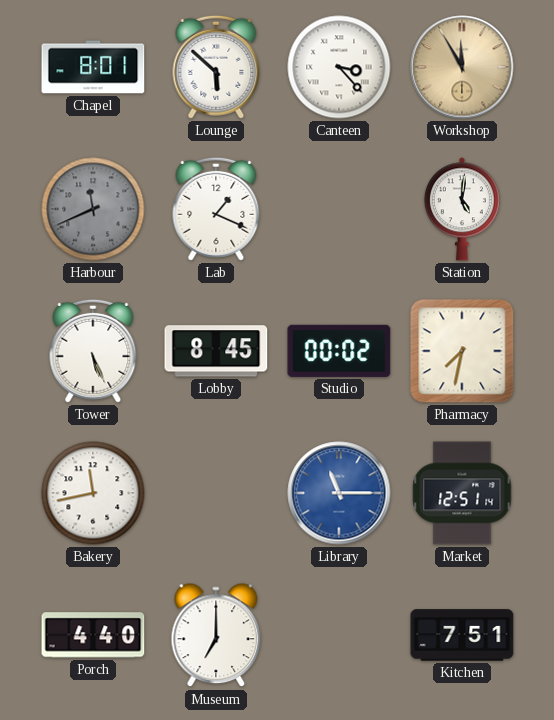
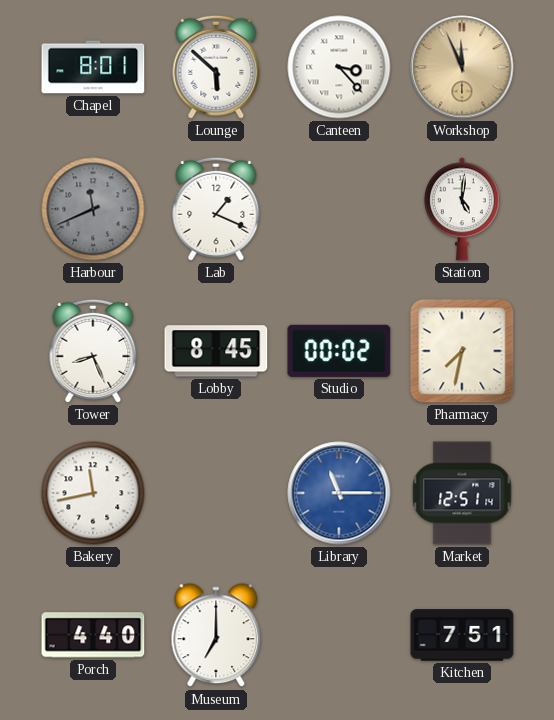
Workshop: 11:55 -> 11:56
Tower: 5:26 -> 8:26
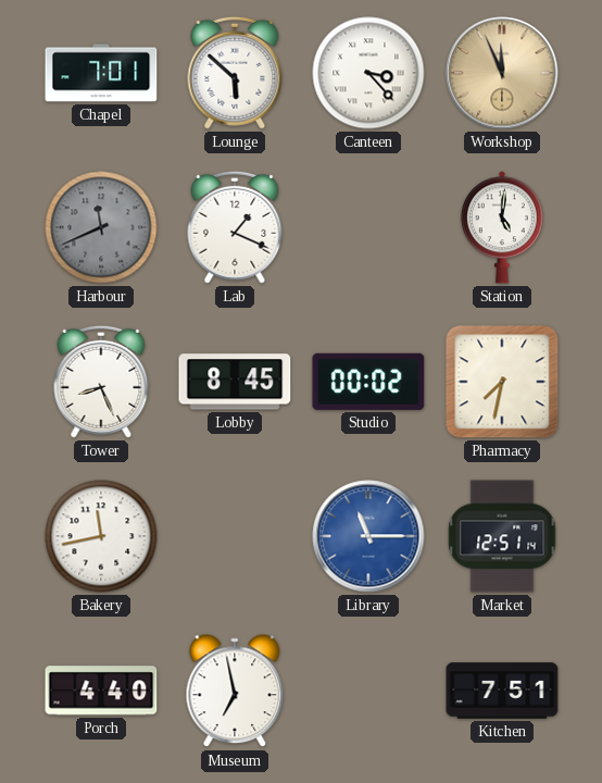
Chapel: 8:01 -> 7:01
Museum: 7:00 -> 6:58
